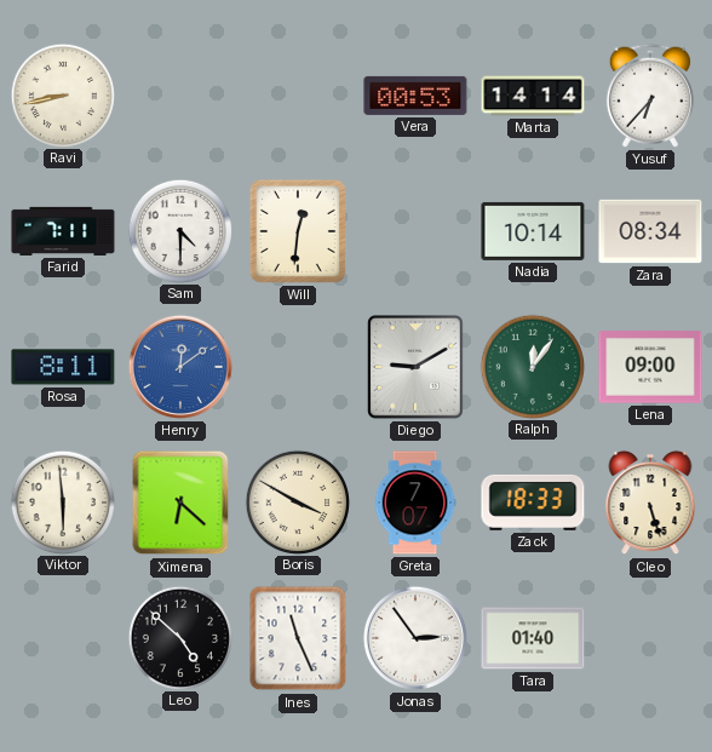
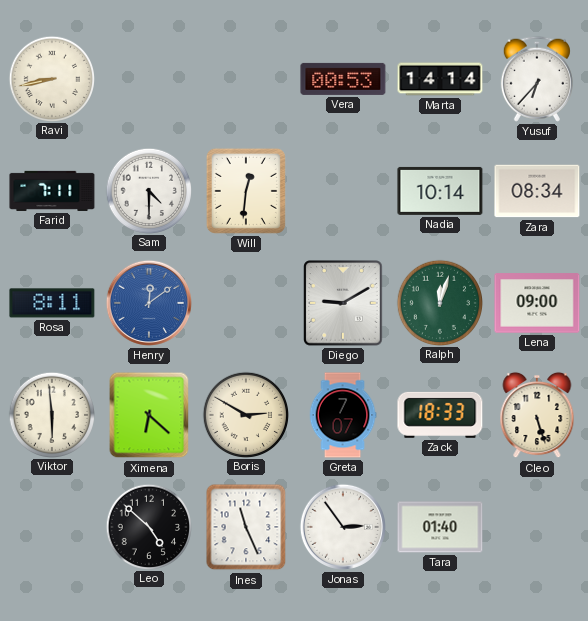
Ralph: 12:06 -> 12:03
Boris: 3:50 -> 2:50
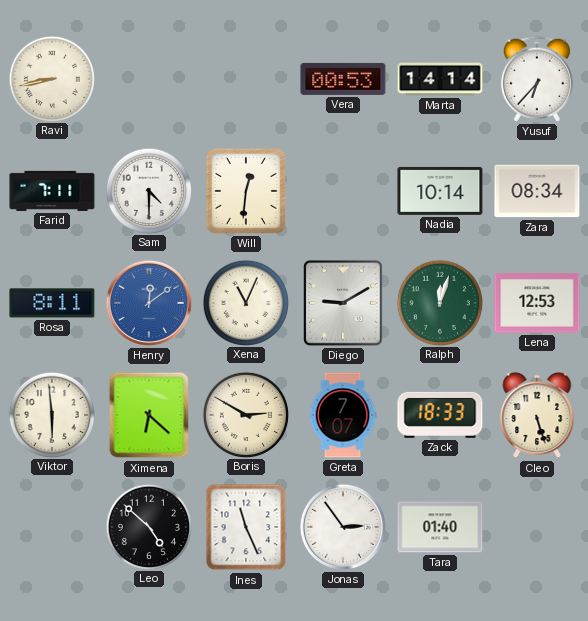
Xena: none -> 11:04
Lena: 09:00 -> 12:53
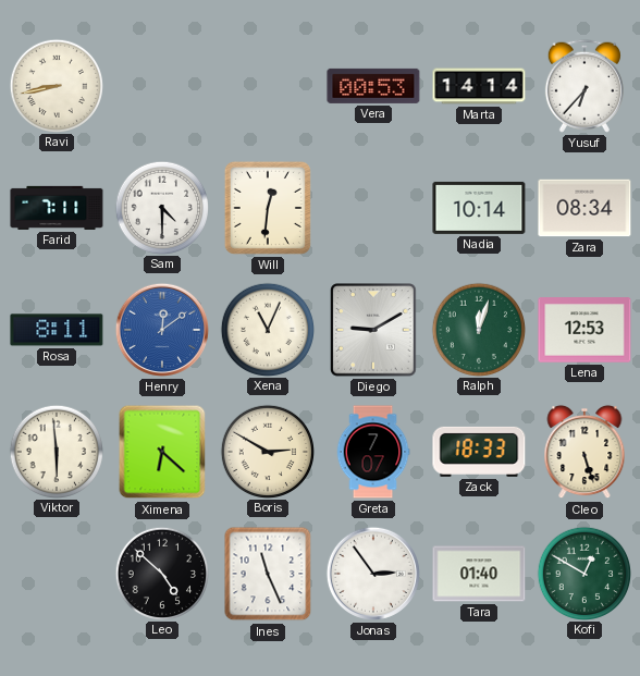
Kofi: none -> 12:50
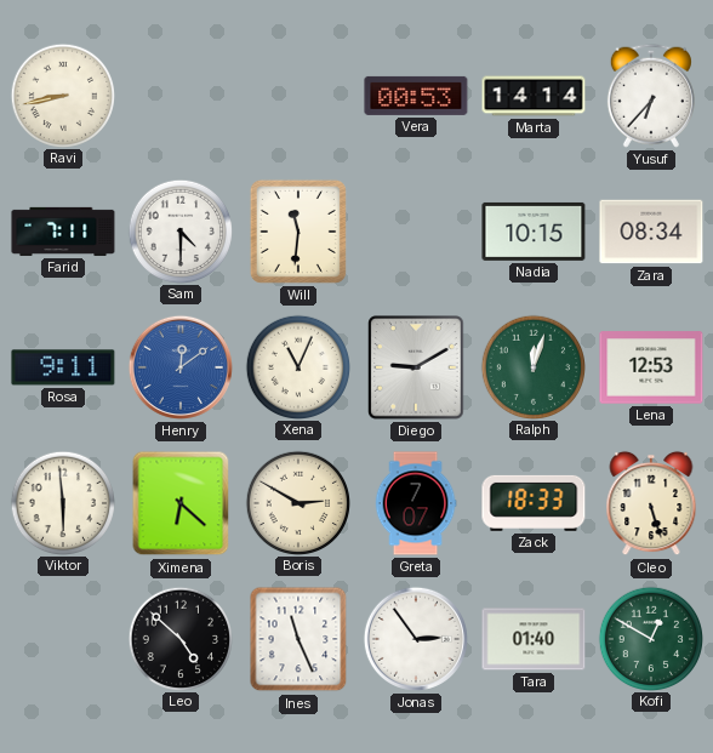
Will: 12:31 -> 11:31
Nadia: 10:14 -> 10:15
Rosa: 8:11 -> 9:11
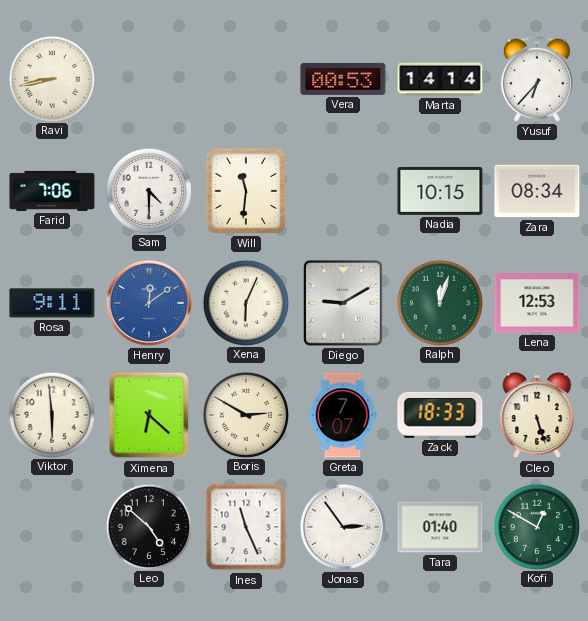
Farid: 7:11 -> 7:06
Xena: 11:04 -> 6:04
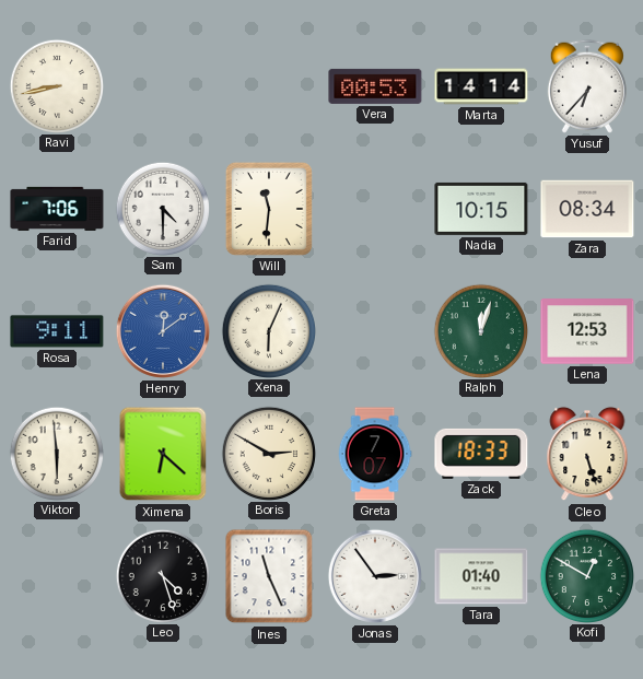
Diego: 9:10 -> none
Leo: 4:52 -> 4:27
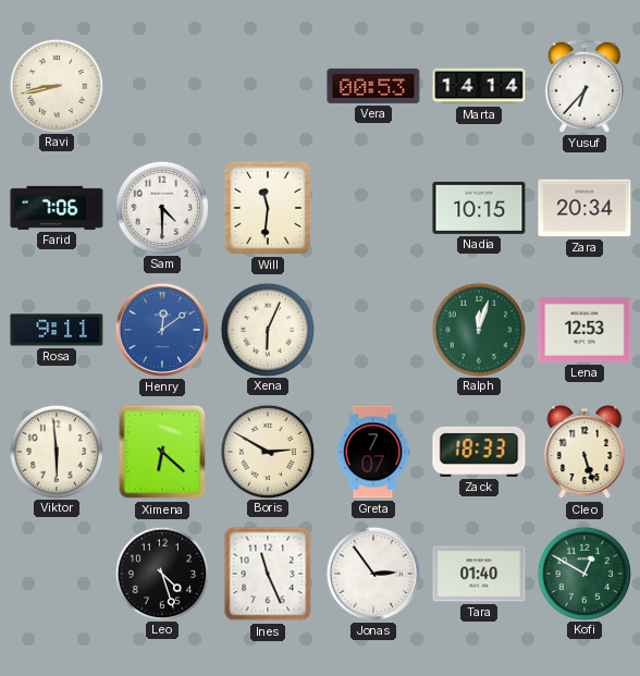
Zara: 08:34 -> 20:34
